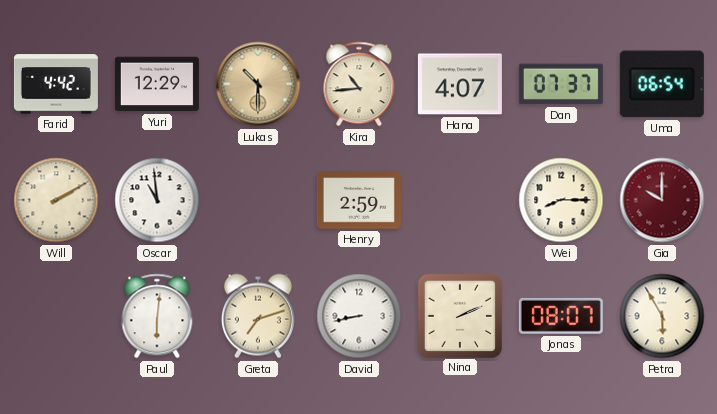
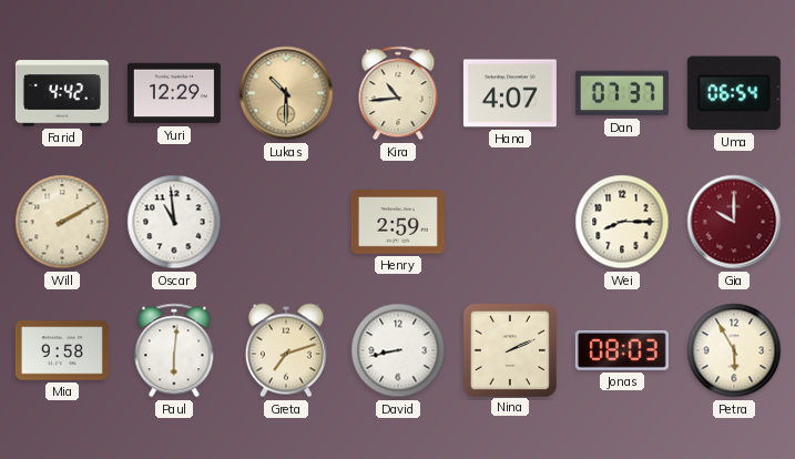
Mia: none -> 9:58
Jonas: 08:07 -> 08:03
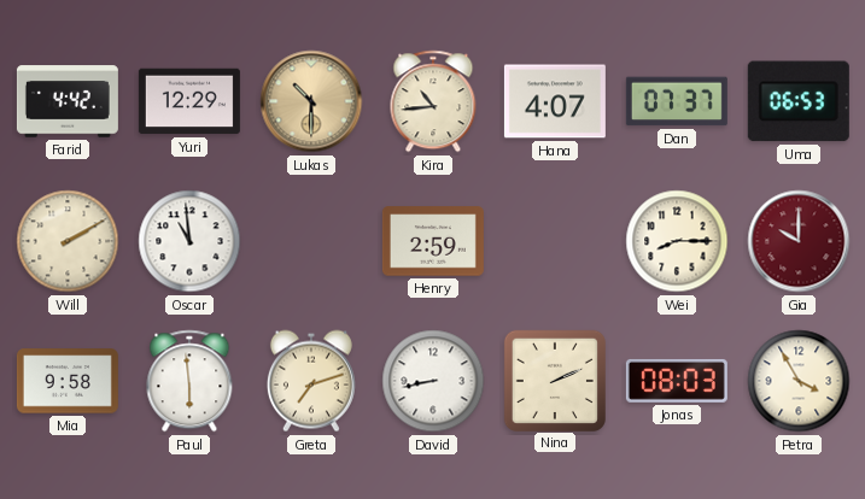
Uma: 06:54 -> 06:53
Paul: 6:01 -> 5:59
Petra: 5:55 -> 3:55
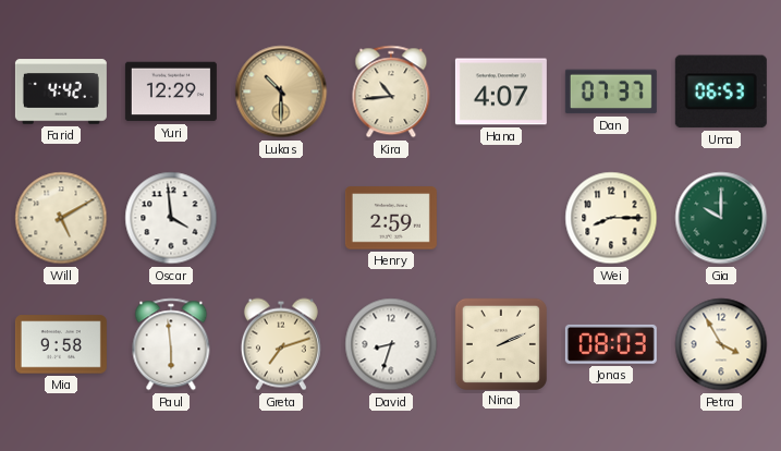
Will: 2:10 -> 5:10
Oscar: 10:59 -> 3:59
Gia dial: burgundy -> green
David: 8:43 -> 8:33
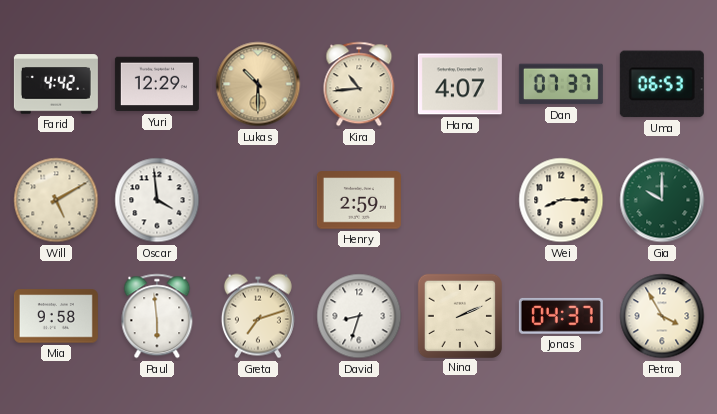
Jonas: 08:03 -> 04:37
